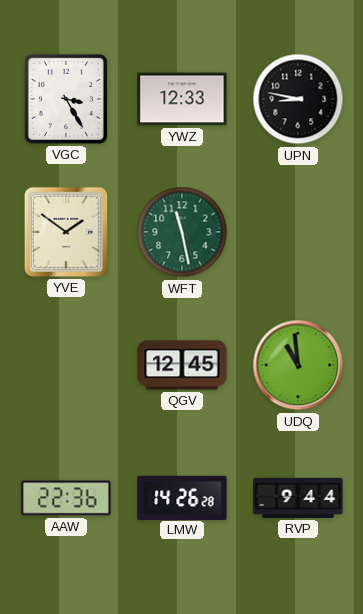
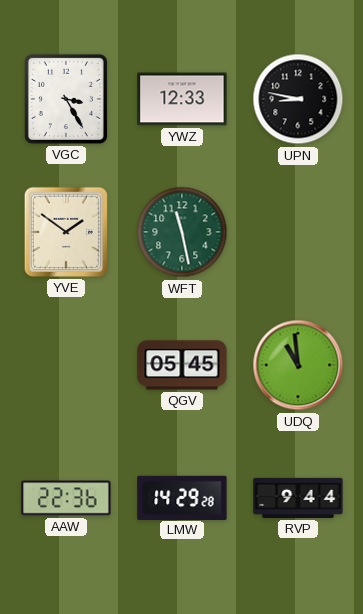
QGV: 12:45 -> 05:45
LMW: 14:26 -> 14:29
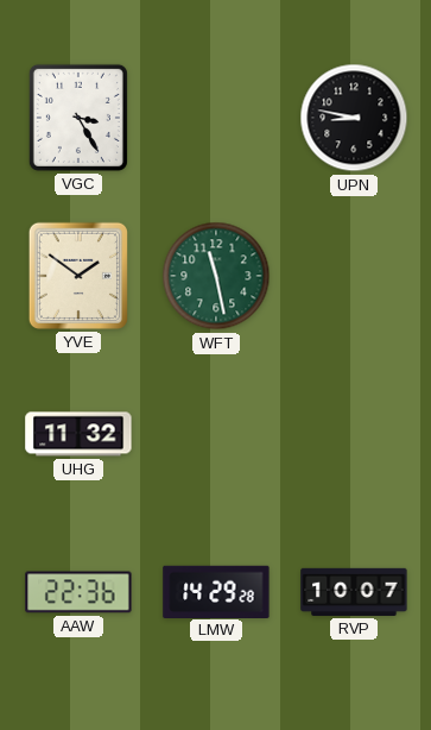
YWZ: 12:33 -> none
UHG: none -> 11:32
QGV: 05:45 -> none
UDQ: 10:59 -> none
RVP: 9:44 -> 10:07
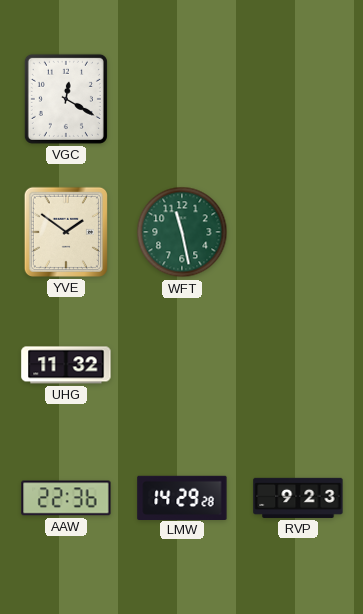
VGC: 3:25 -> 12:20
UPN: 8:47 -> none
RVP: 10:07 -> 9:23
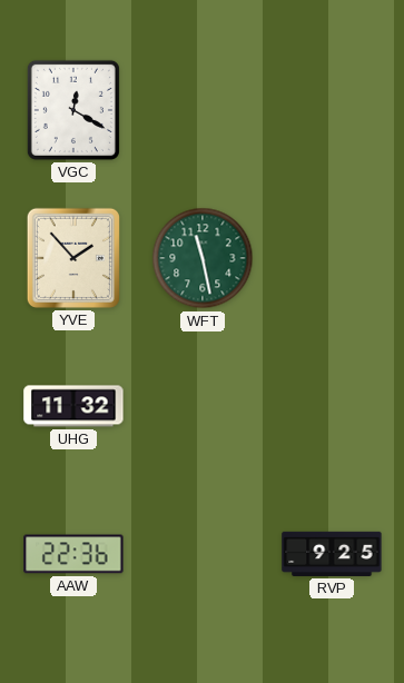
YVE: 1:51 -> 1:53
LMW: 14:29 -> none
RVP: 9:23 -> 9:25
